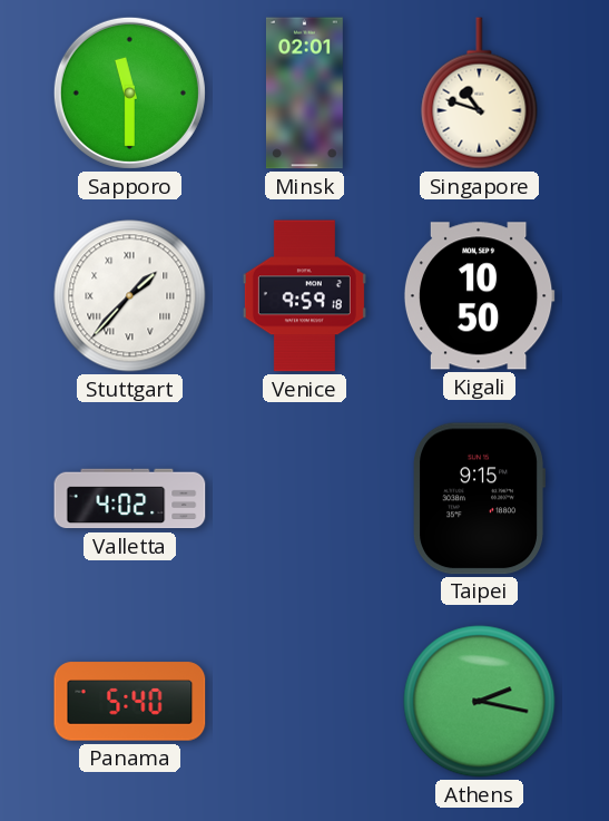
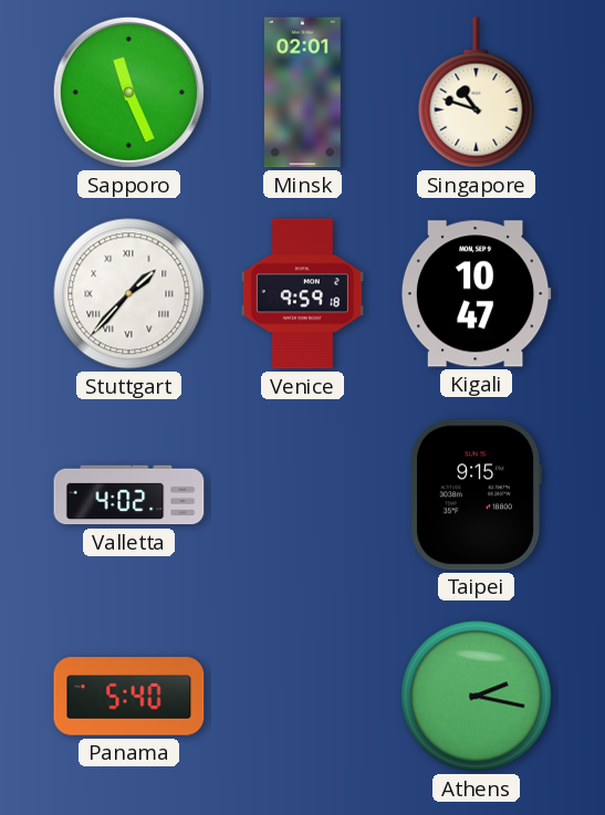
Sapporo: 11:30 -> 11:26
Kigali: 10:50 -> 10:47
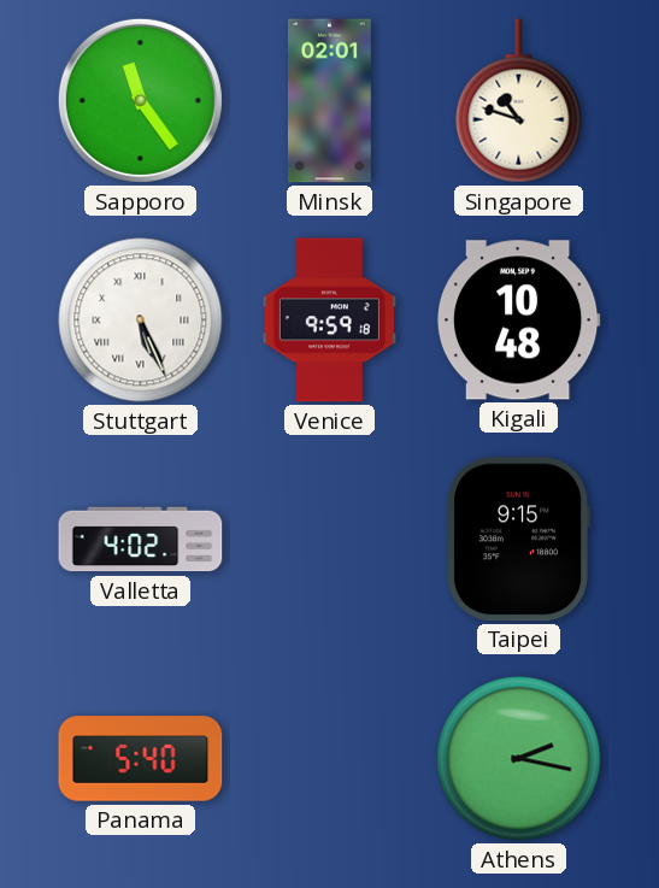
Sapporo: 11:26 -> 11:24
Stuttgart: 1:37 -> 5:26
Kigali: 10:47 -> 10:48
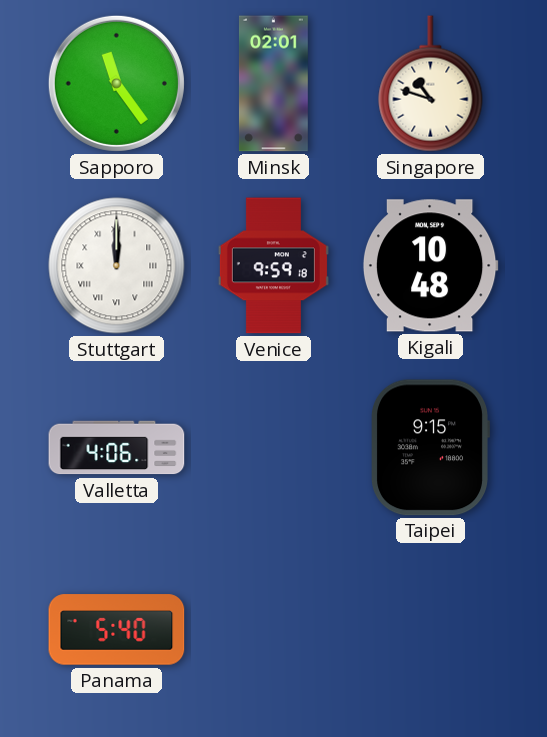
Stuttgart: 5:26 -> 12:00
Valletta: 4:02 -> 4:06
Athens: 2:17 -> none
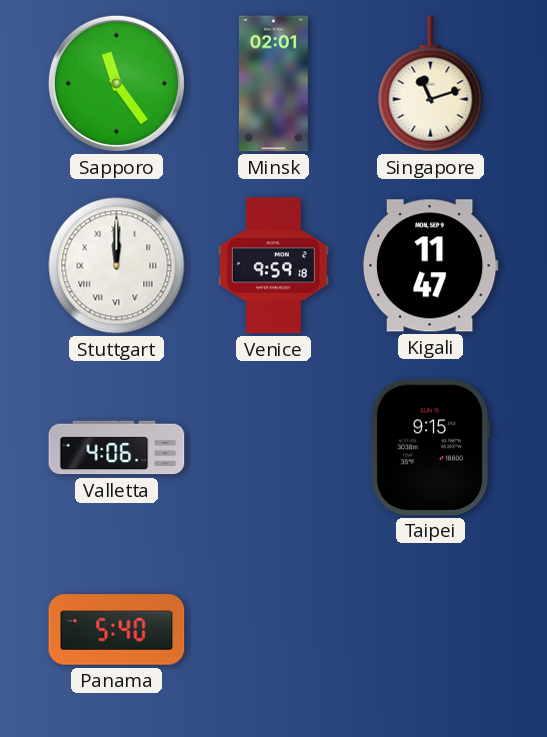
Singapore: 10:48 -> 11:12
Kigali: 10:48 -> 11:47
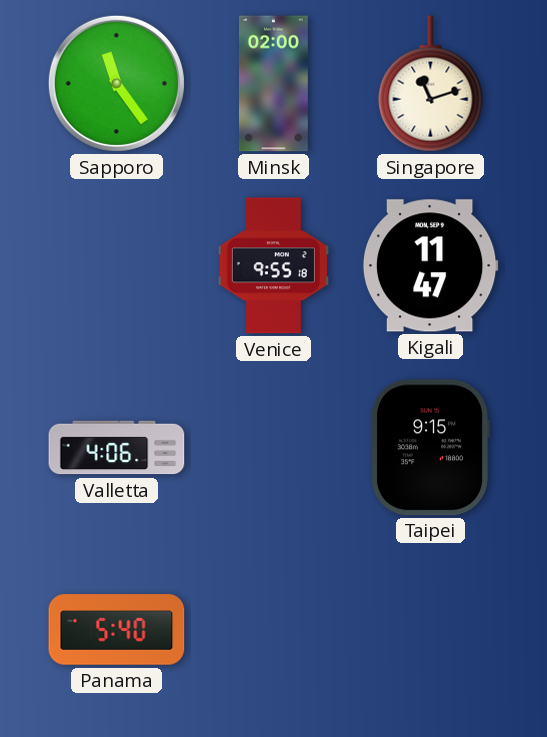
Minsk: 02:01 -> 02:00
Stuttgart: 12:00 -> none
Venice: 9:59 -> 9:55
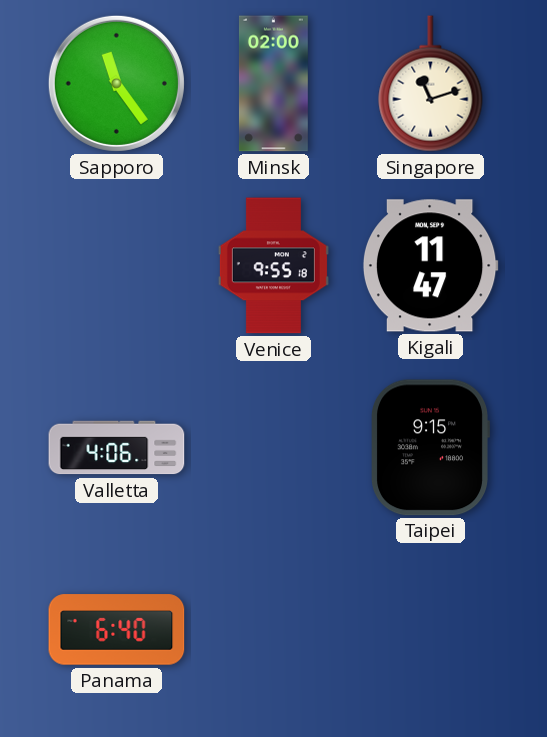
Panama: 5:40 -> 6:40
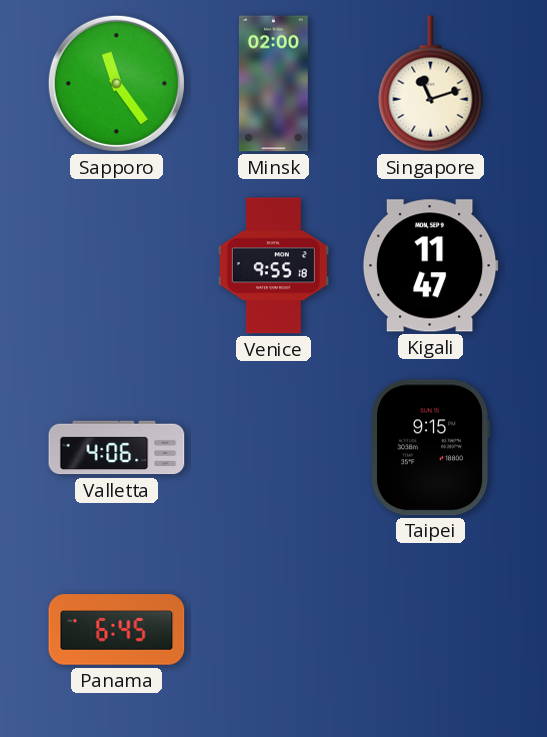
Panama: 6:40 -> 6:45
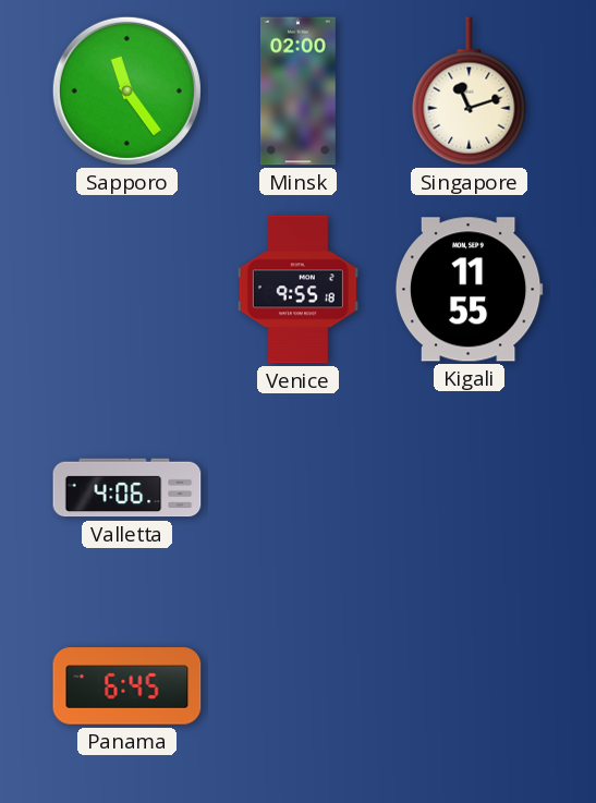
Kigali: 11:47 -> 11:55
Taipei: 9:15 -> none
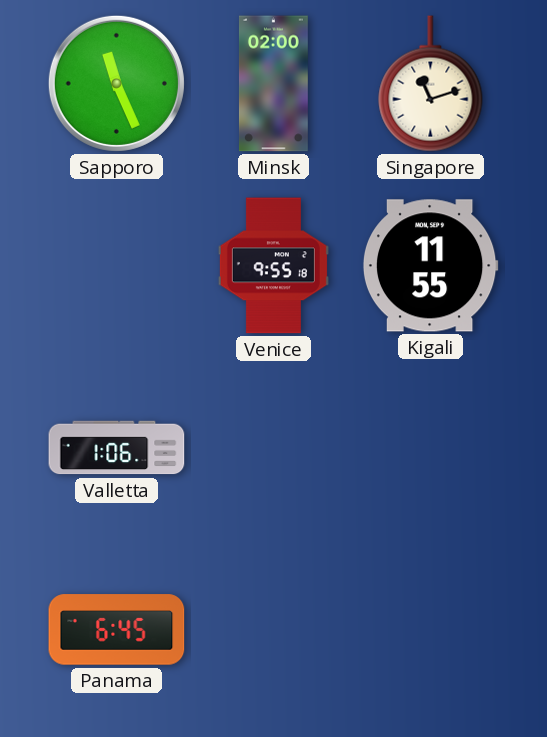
Sapporo: 11:24 -> 11:26
Valletta: 4:06 -> 1:06
